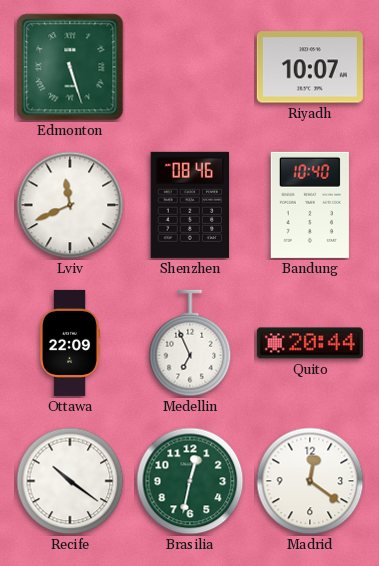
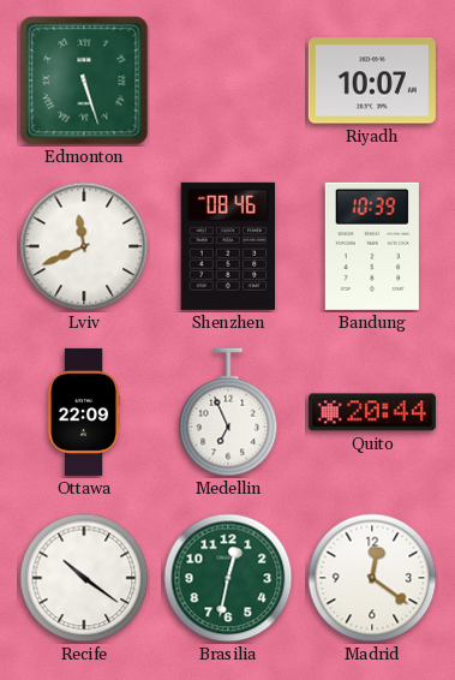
Bandung: 10:40 -> 10:39
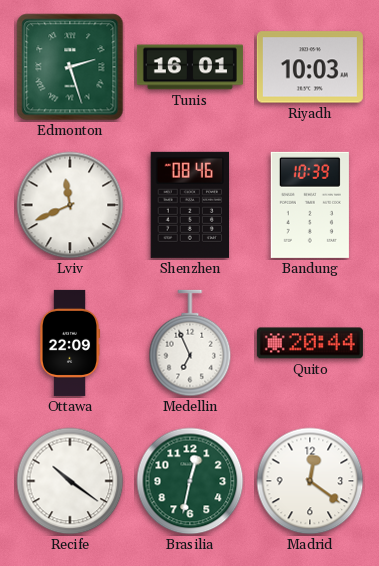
Edmonton: 5:27 -> 2:27
Tunis: none -> 16:01
Riyadh: 10:07 -> 10:03
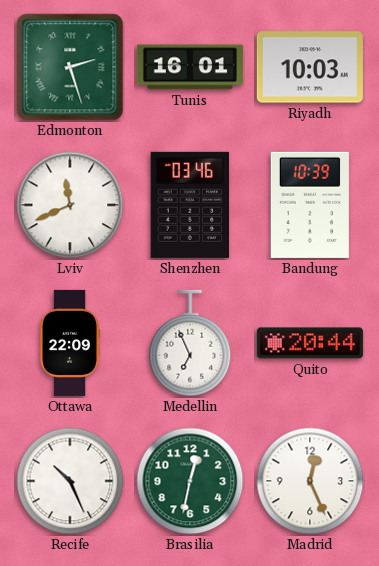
Shenzhen: 08:46 -> 03:46
Recife: 10:21 -> 10:26
Madrid: 12:21 -> 12:26
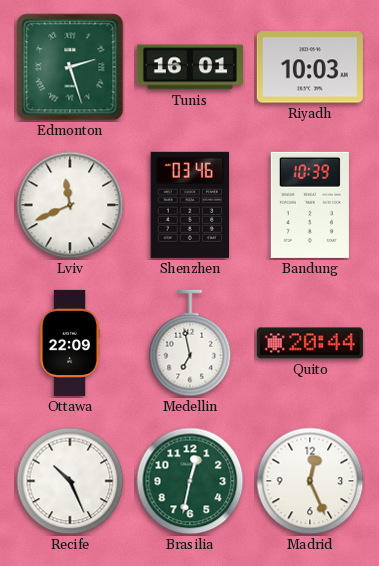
Medellin: 6:56 -> 6:58
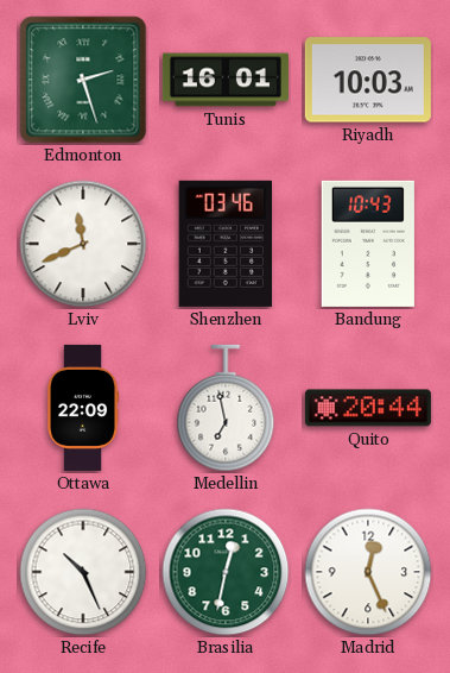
Bandung: 10:39 -> 10:43
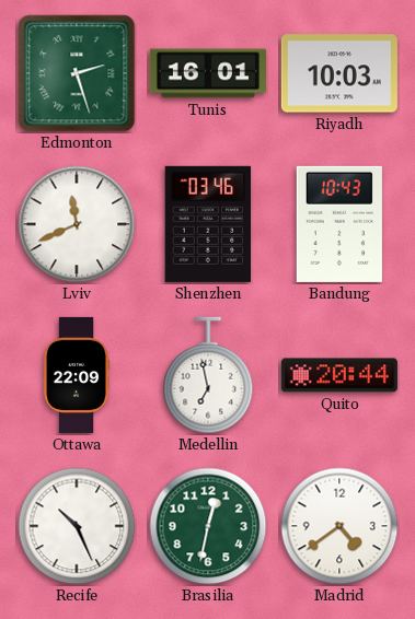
Madrid: 12:26 -> 4:39
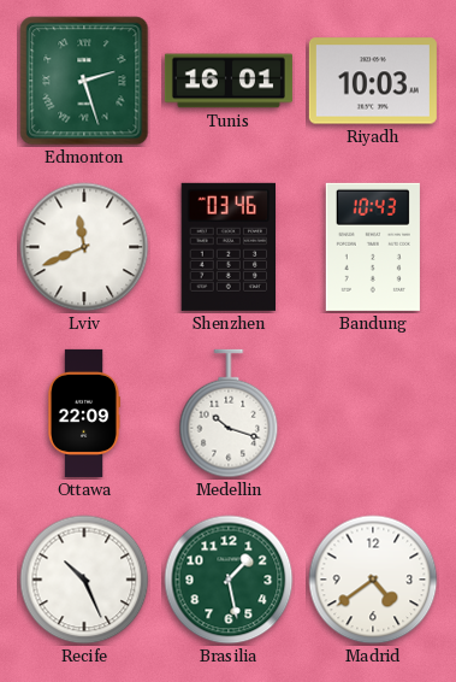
Medellin: 6:58 -> 10:18
Quito: 20:44 -> none
Brasilia: 12:32 -> 1:28
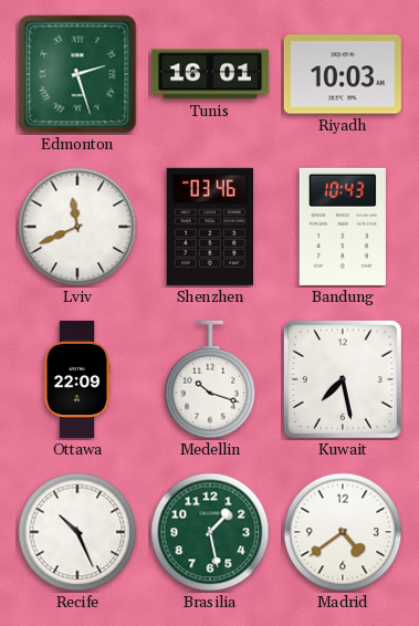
Kuwait: none -> 7:28
